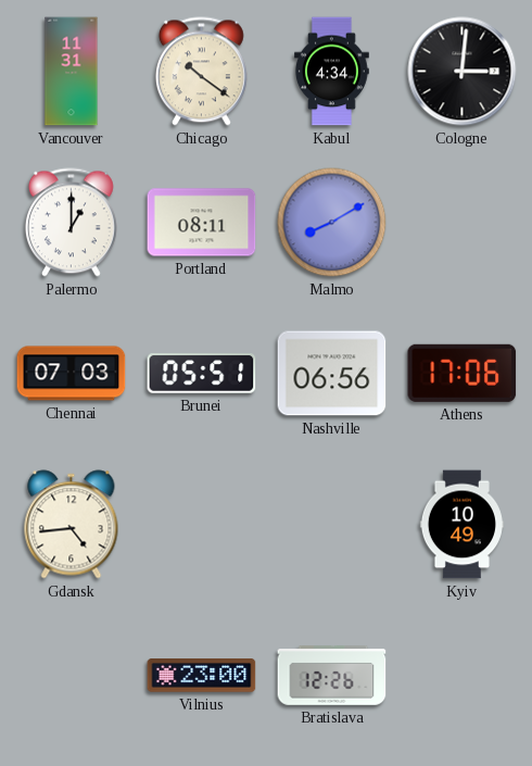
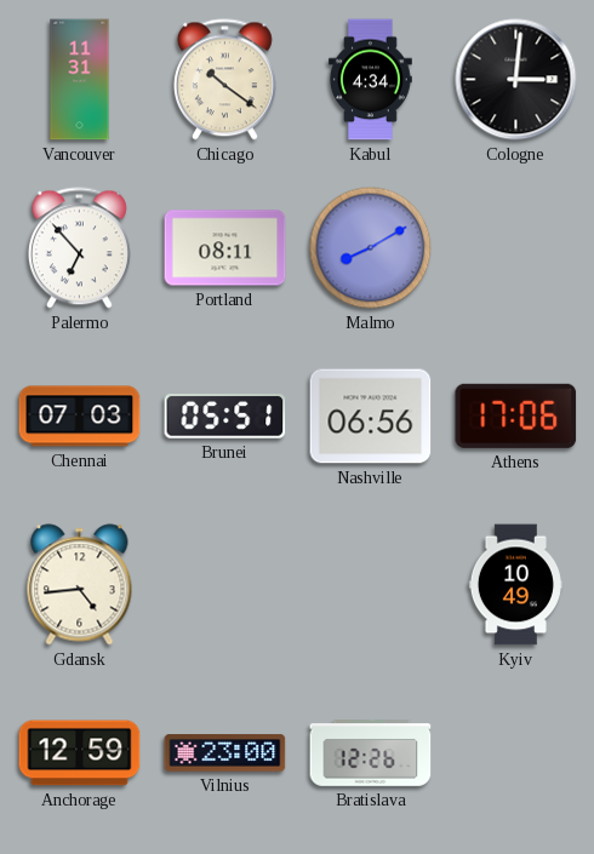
Palermo: 1:00 -> 6:53
Anchorage: none -> 12:59
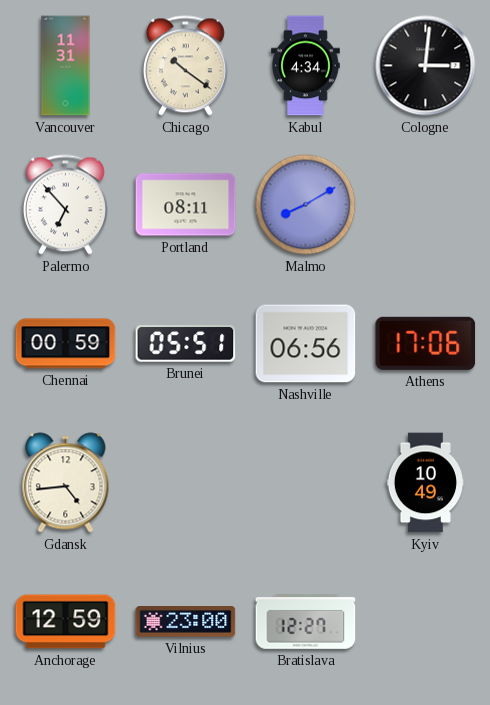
Chennai: 07:03 -> 00:59
Bratislava: 12:26 -> 12:27
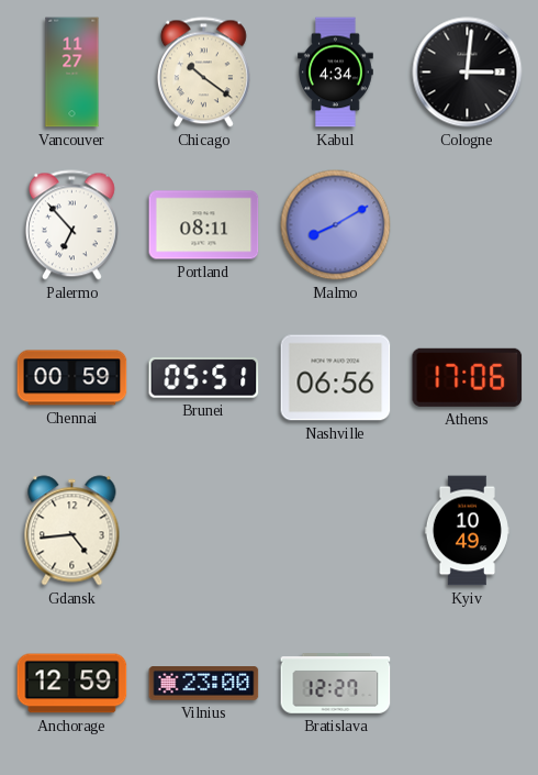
Vancouver: 11:31 -> 11:27
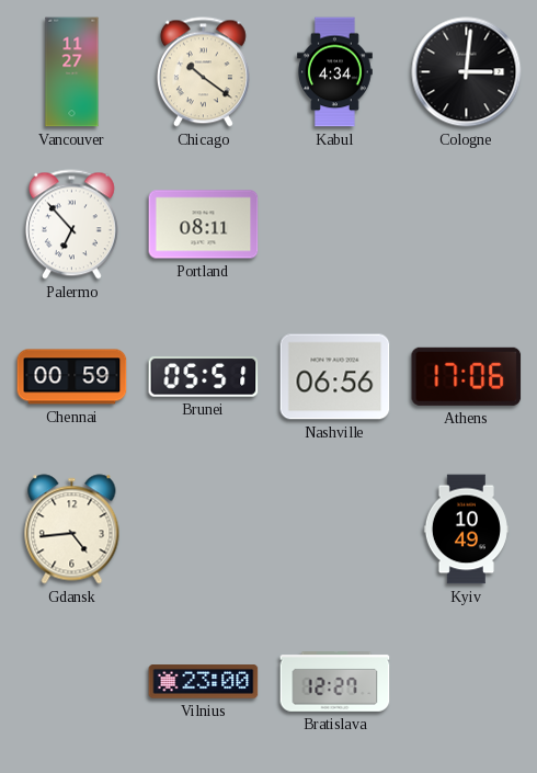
Malmo: 8:10 -> none
Anchorage: 12:59 -> none
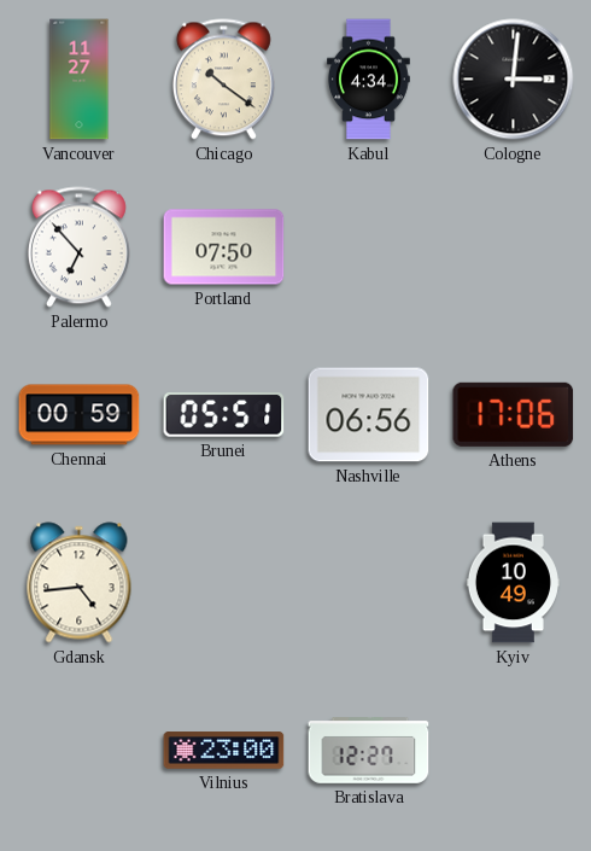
Portland: 08:11 -> 07:50
